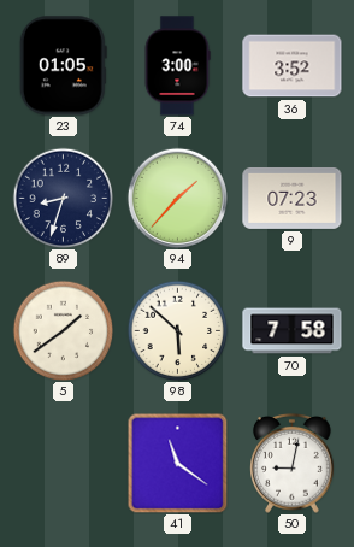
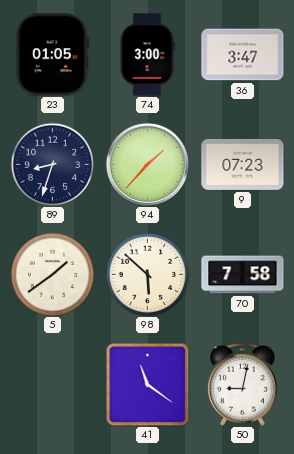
36: 3:52 -> 3:47
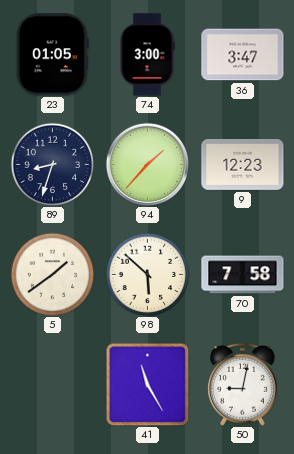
9: 07:23 -> 12:23
41: 11:21 -> 11:25
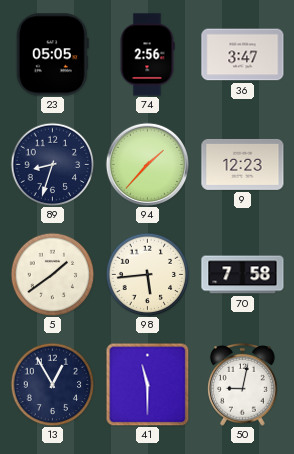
23: 01:05 -> 05:05
74: 3:00 -> 2:56
98: 5:52 -> 5:44
13: none -> 12:55
41: 11:25 -> 11:30
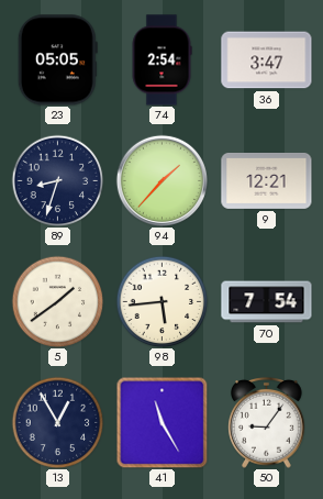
74: 2:56 -> 2:54
9: 12:23 -> 12:21
70: 7:58 -> 7:54
41: 11:30 -> 11:25
50: 9:02 -> 9:06
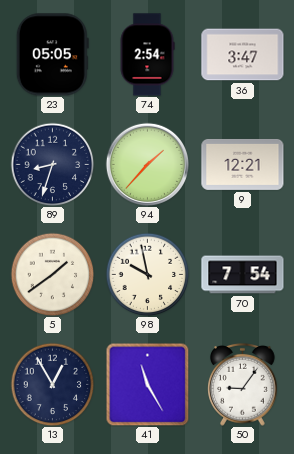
98: 5:44 -> 9:58
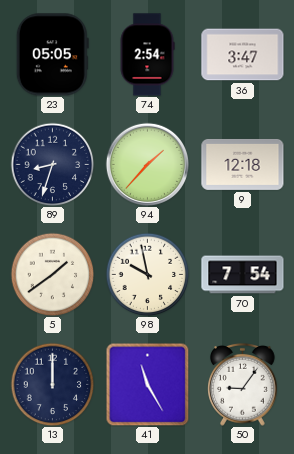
9: 12:21 -> 12:18
13: 12:55 -> 12:00
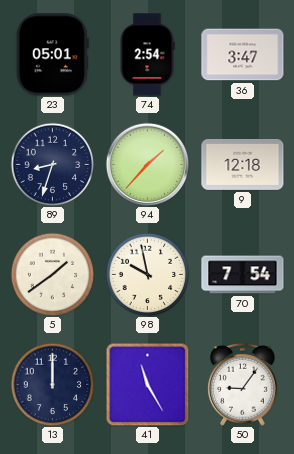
23: 05:05 -> 05:01
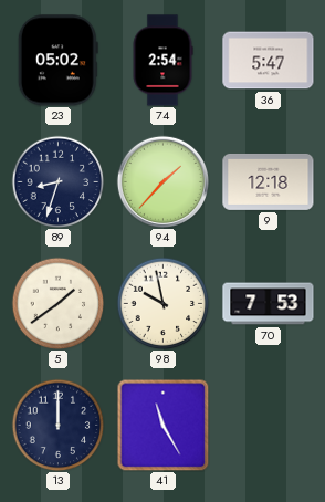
23: 05:01 -> 05:02
36: 3:47 -> 5:47
70: 7:54 -> 7:53
50: 9:06 -> none
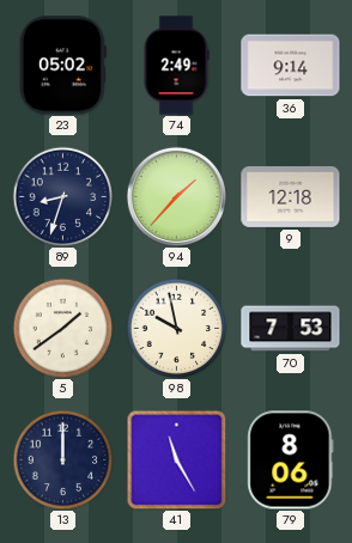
74: 2:54 -> 2:49
36: 5:47 -> 9:14
79: none -> 8:06
